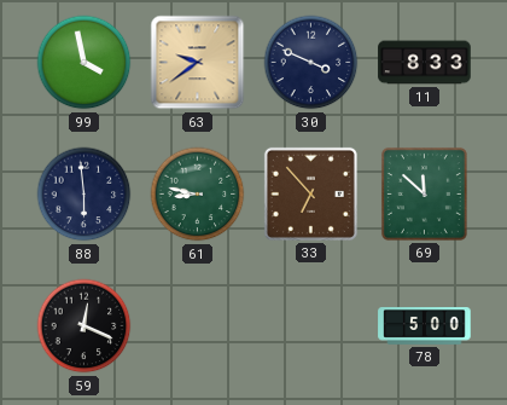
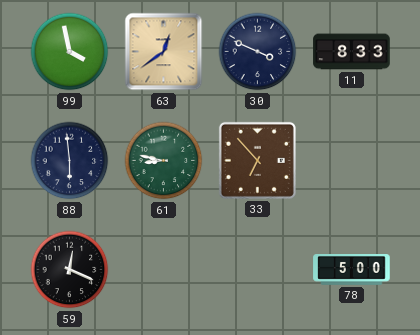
63: 9:39 -> 12:39
69: 11:52 -> none
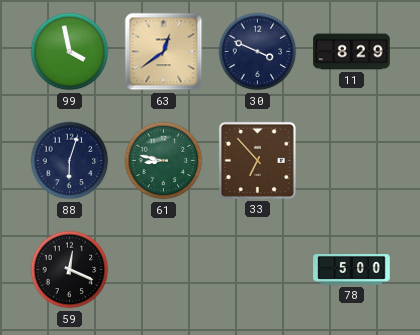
11: 8:33 -> 8:29
88: 5:59 -> 6:03
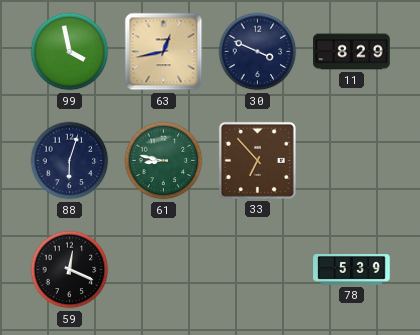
63: 12:39 -> 12:43
78: 5:00 -> 5:39
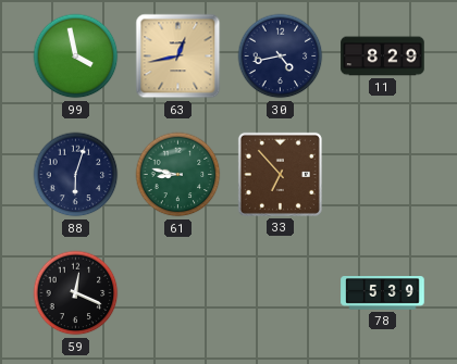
30: 3:49 -> 4:43
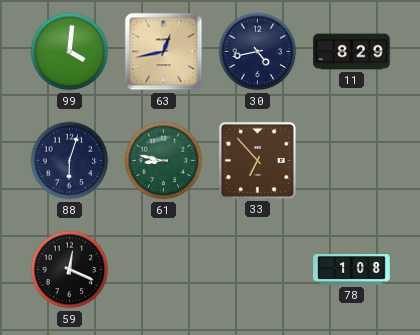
99: 3:58 -> 4:01
78: 5:39 -> 1:08
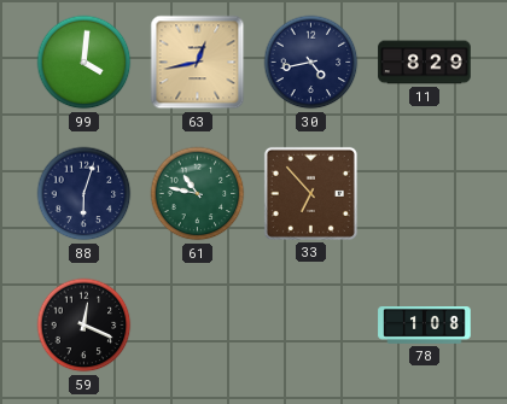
61: 8:47 -> 10:47
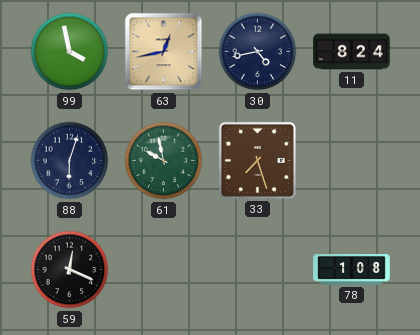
99: 4:01 -> 3:58
11: 8:29 -> 8:24
61: 10:47 -> 9:58
33: 6:53 -> 7:27
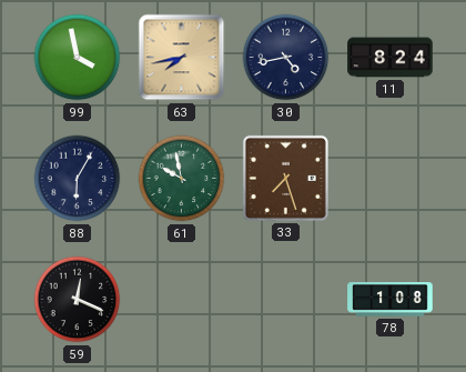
63: 12:43 -> 7:43
88: 6:03 -> 6:05
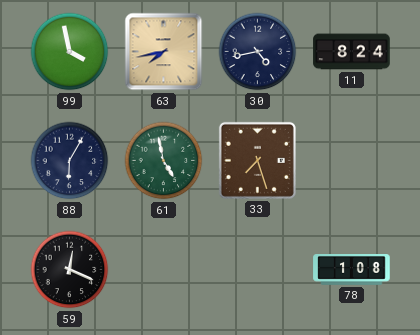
61: 9:58 -> 4:58
